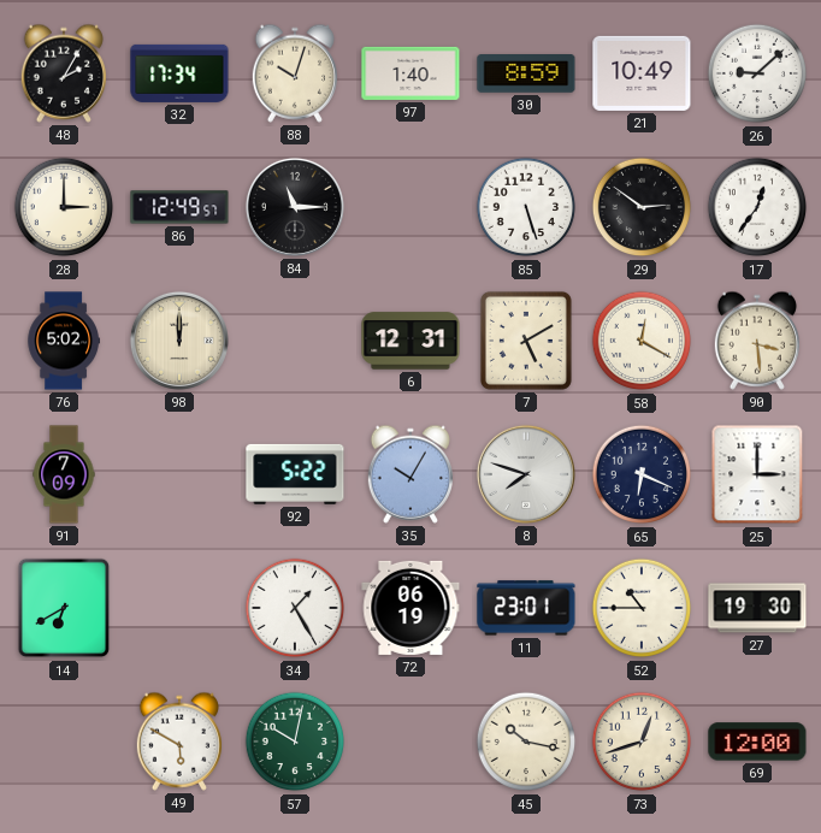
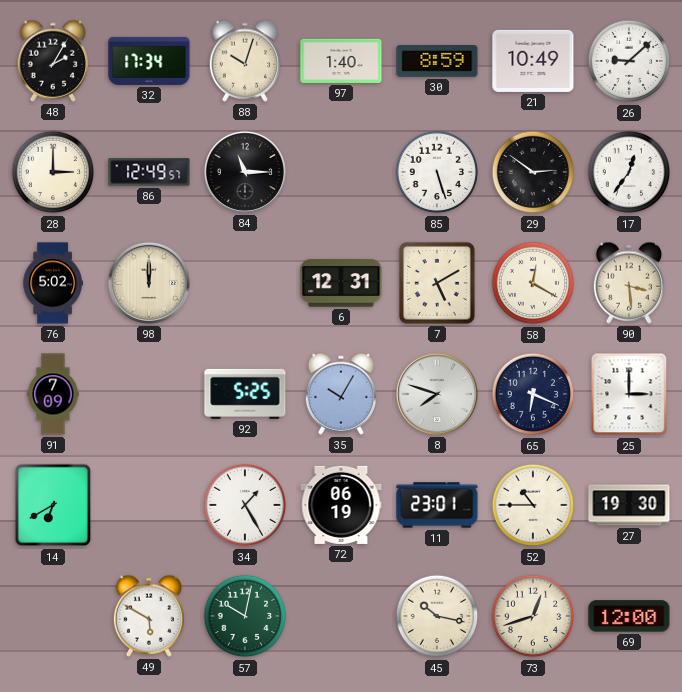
92: 5:22 -> 5:25
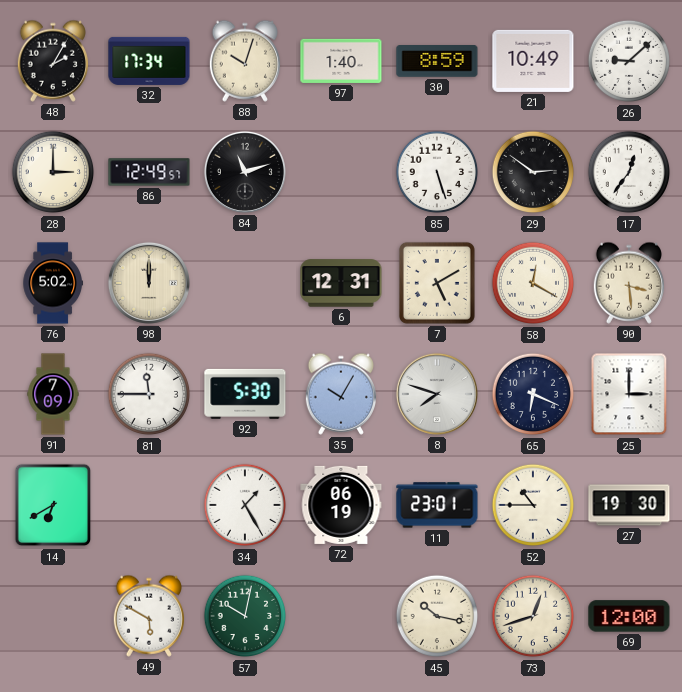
84: 11:15 -> 11:12
81: none -> 11:45
92: 5:25 -> 5:30
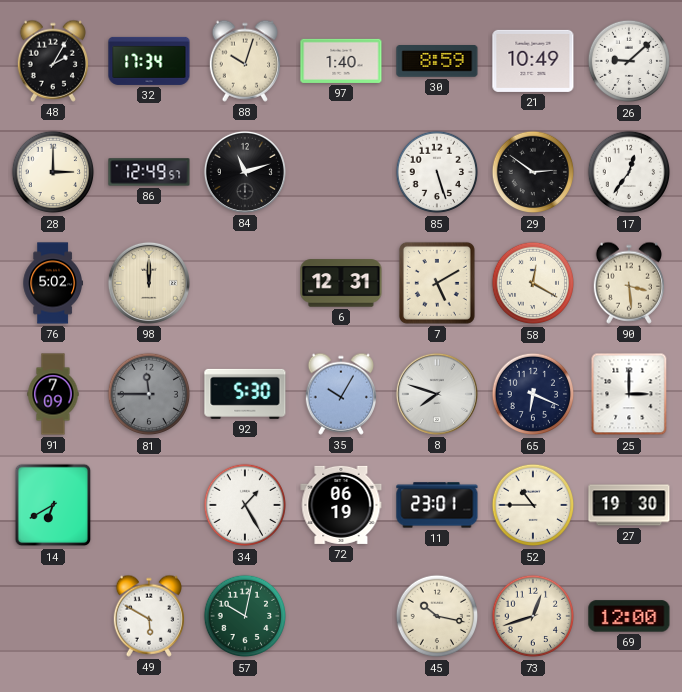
81 dial: white -> grey
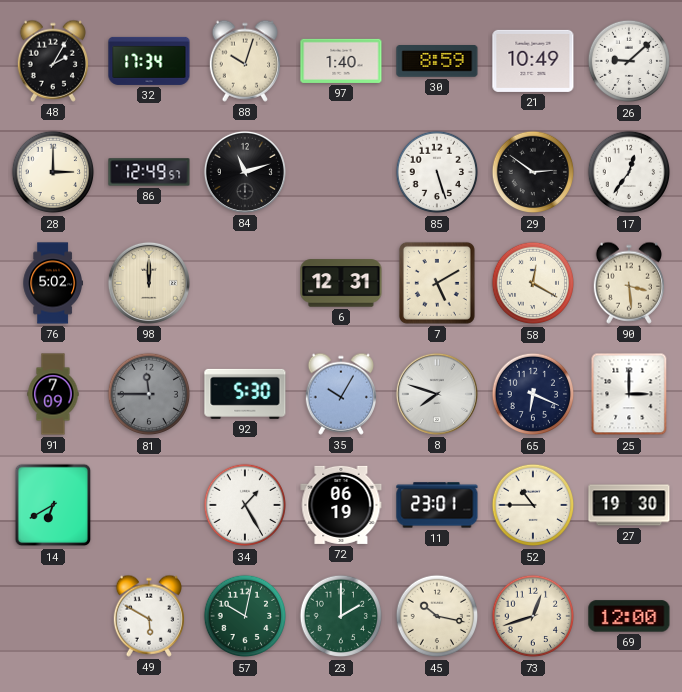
23: none -> 2:00
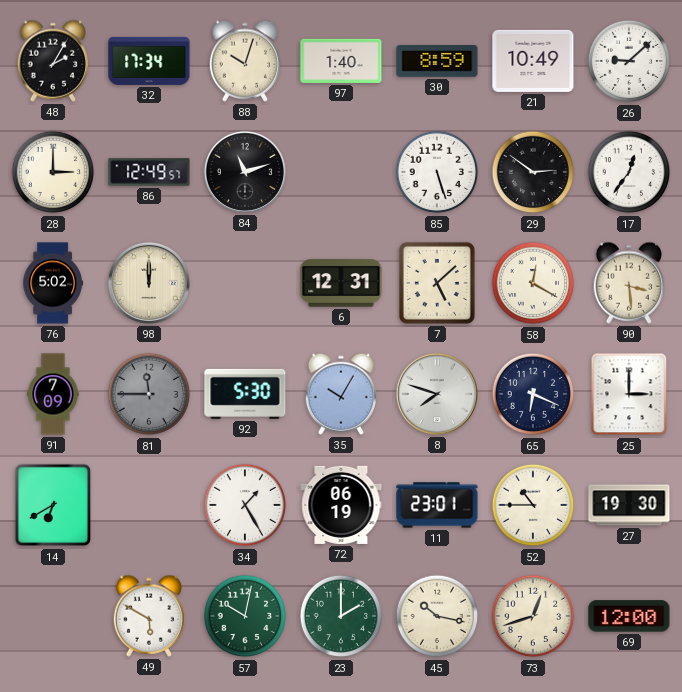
7: 5:10 -> 5:08
